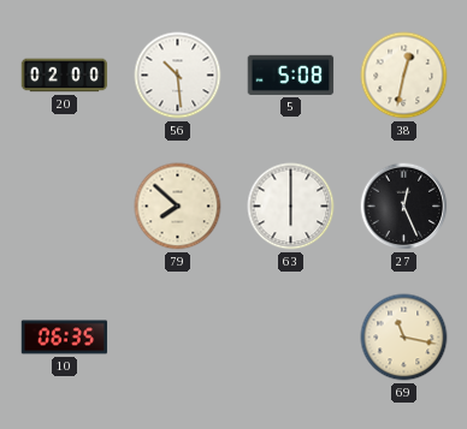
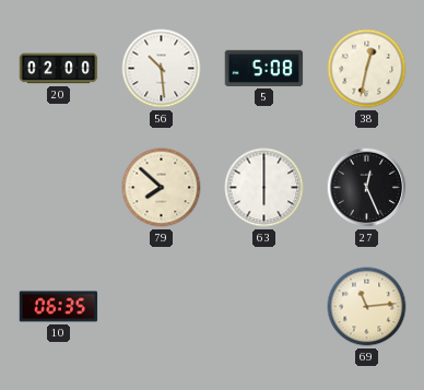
69: 11:17 -> 11:14
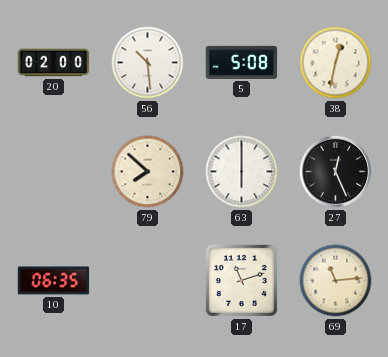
17: none -> 11:12
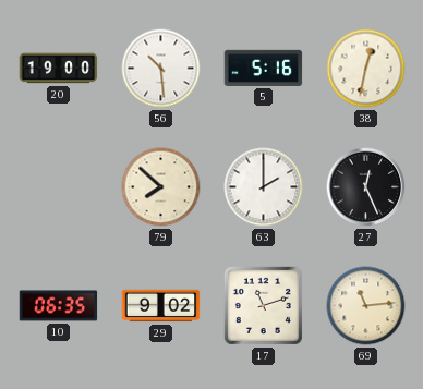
20: 02:00 -> 19:00
5: 5:08 -> 5:16
63: 6:00 -> 2:00
29: none -> 9:02
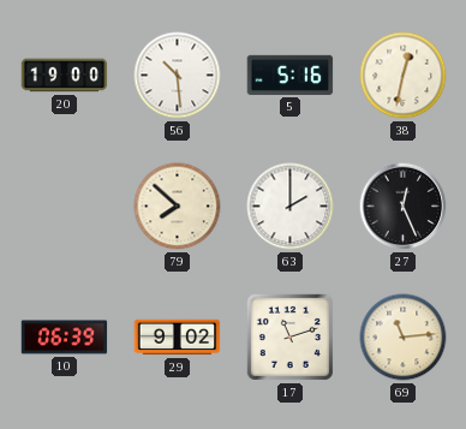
10: 06:35 -> 06:39
